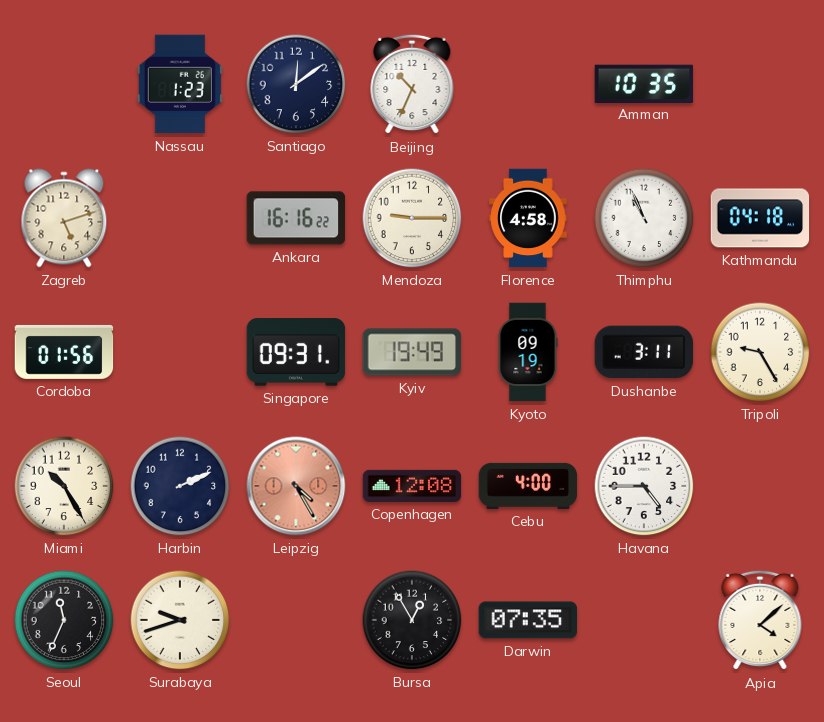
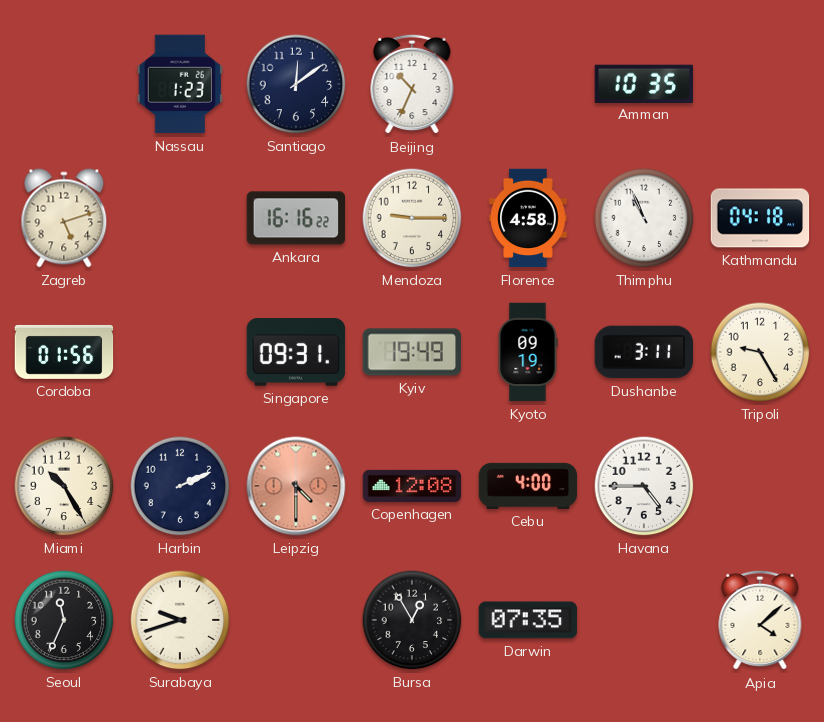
Leipzig: 4:25 -> 4:30
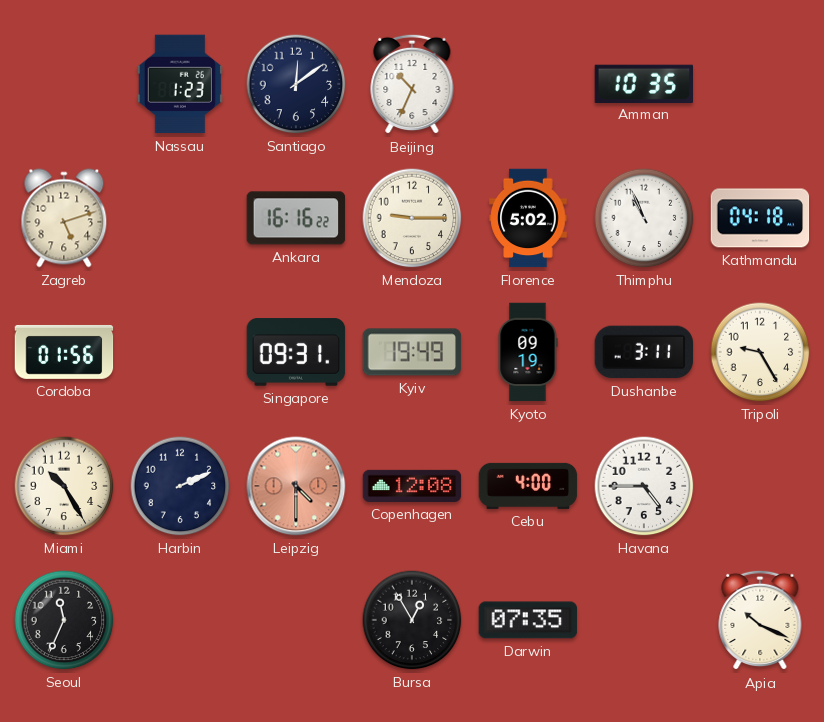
Florence: 4:58 -> 5:02
Surabaya: 9:42 -> none
Apia: 4:08 -> 10:19
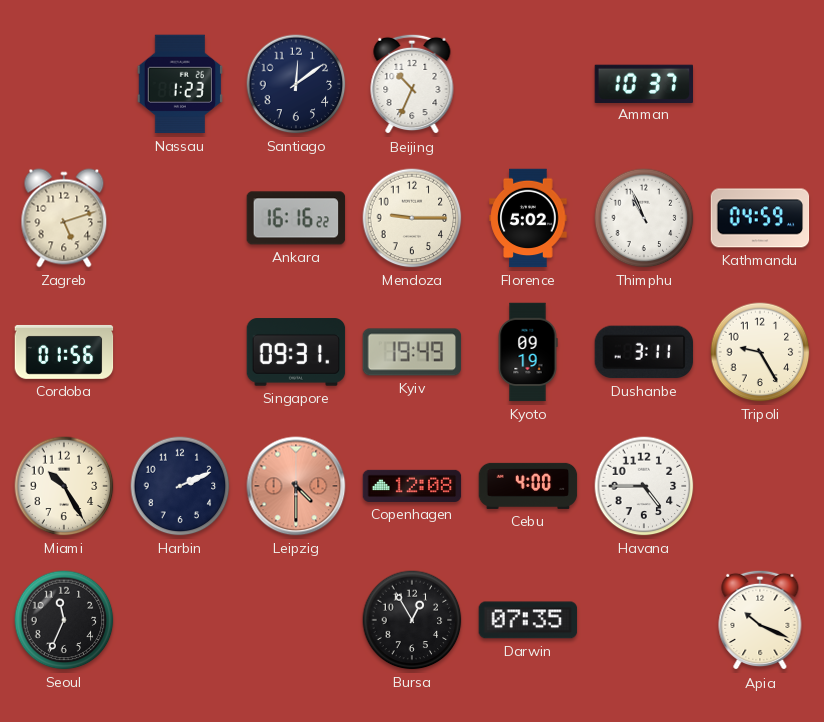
Amman: 10:35 -> 10:37
Kathmandu: 04:18 -> 04:59
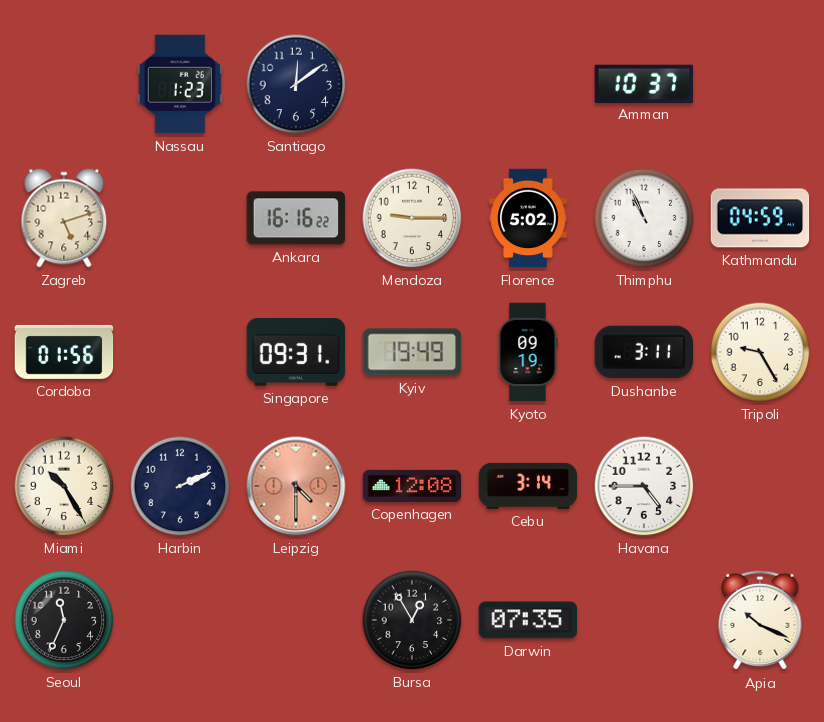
Beijing: 10:34 -> none
Cebu: 4:00 -> 3:14
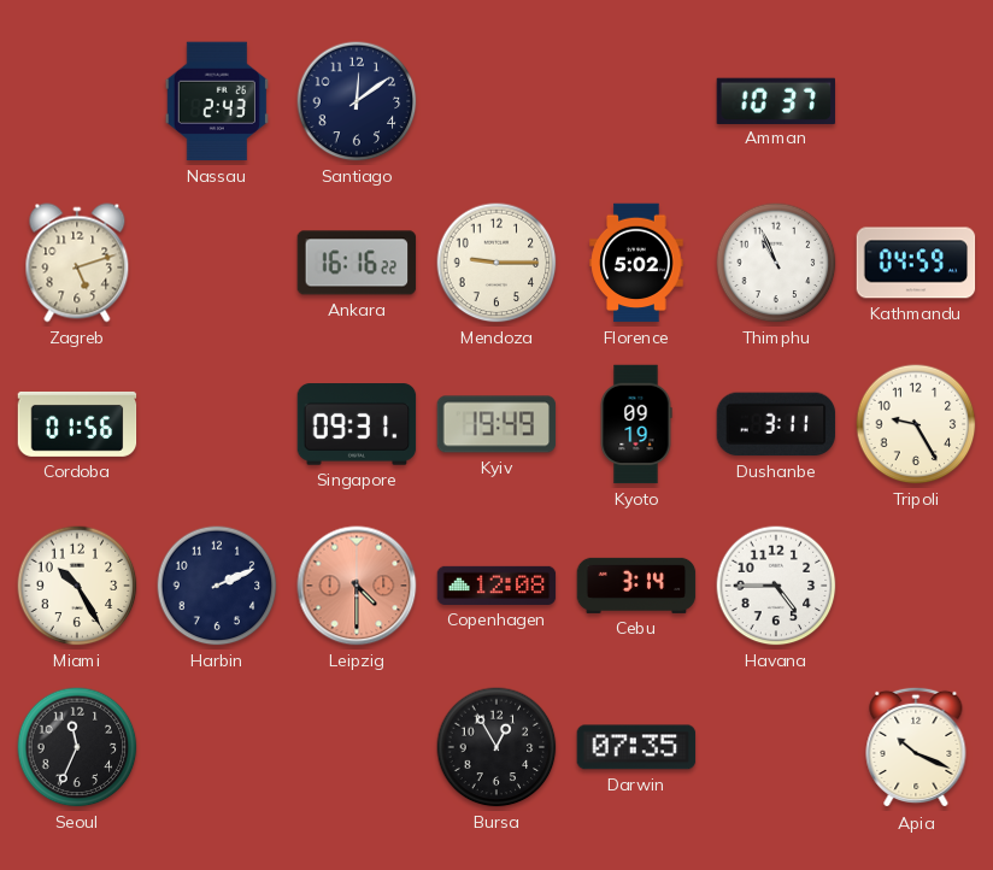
Nassau: 1:23 -> 2:43
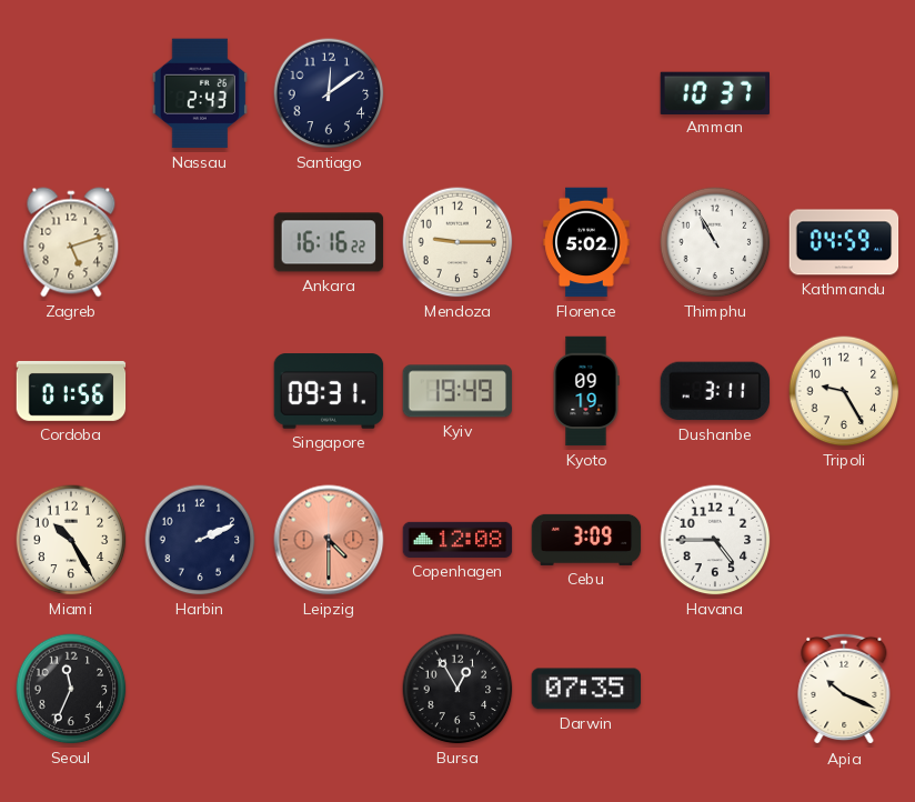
Thimphu: 10:56 -> 10:55
Cebu: 3:14 -> 3:09
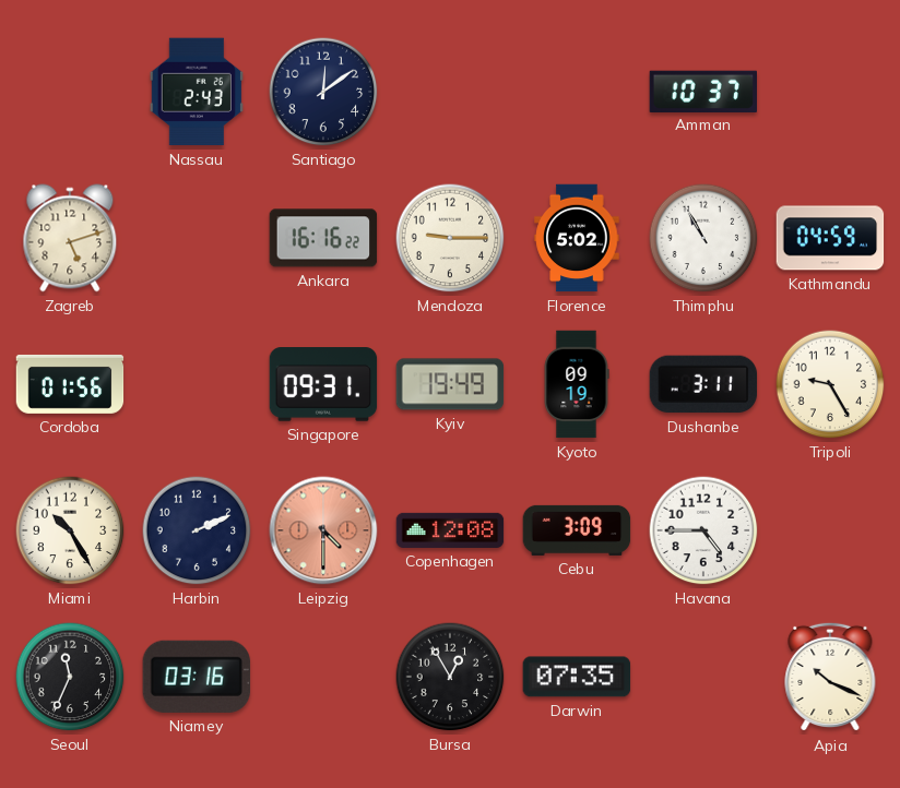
Niamey: none -> 03:16
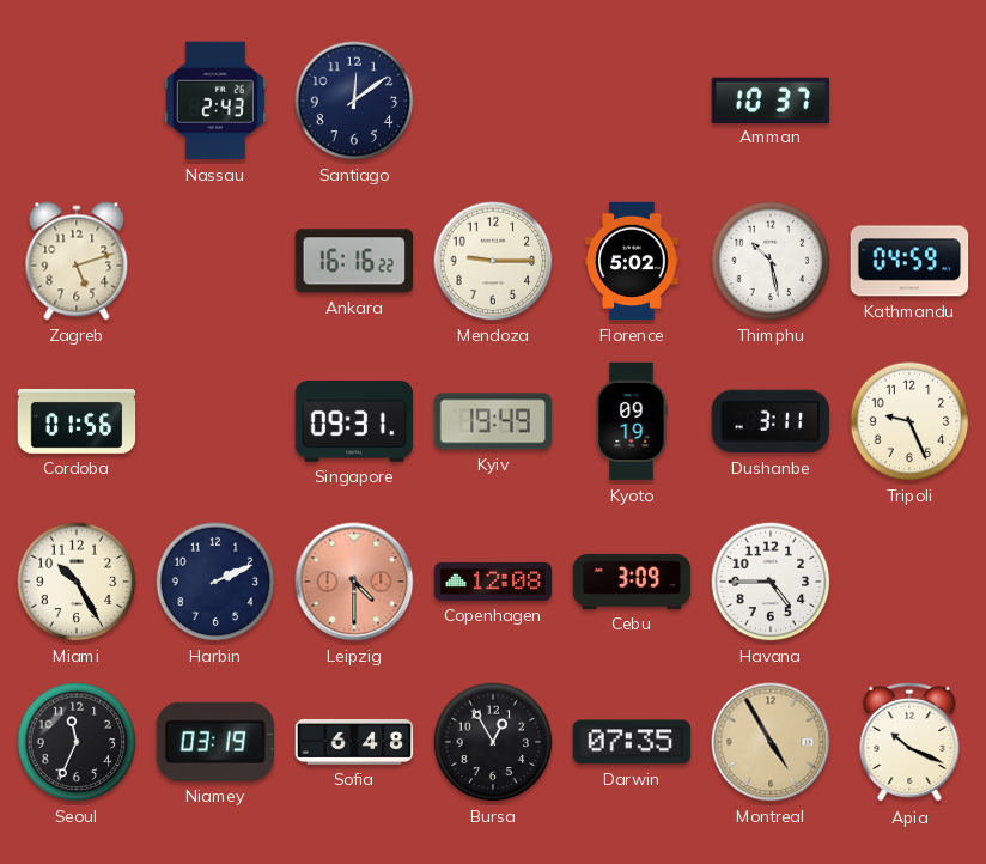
Thimphu: 10:55 -> 10:28
Tripoli: 9:25 -> 9:26
Niamey: 03:16 -> 03:19
Sofia: none -> 6:48
Montreal: none -> 4:55
